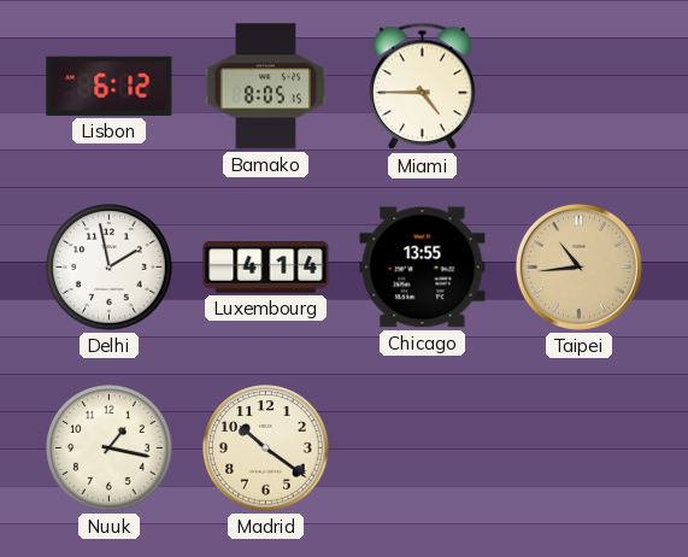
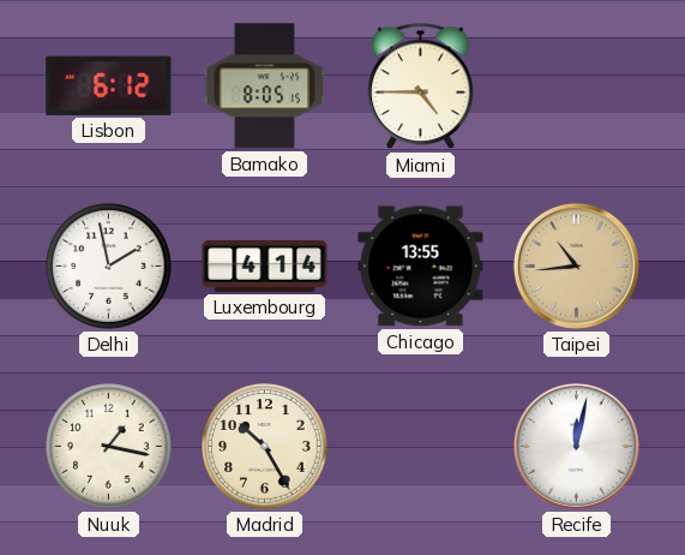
Madrid: 10:21 -> 10:25
Recife: none -> 12:02
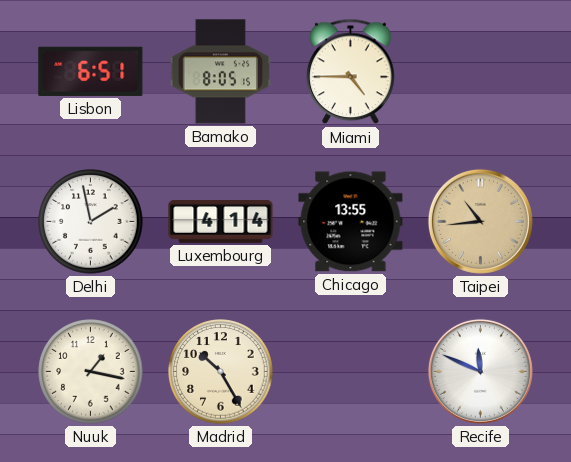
Lisbon: 6:12 -> 6:51
Recife: 12:02 -> 11:49
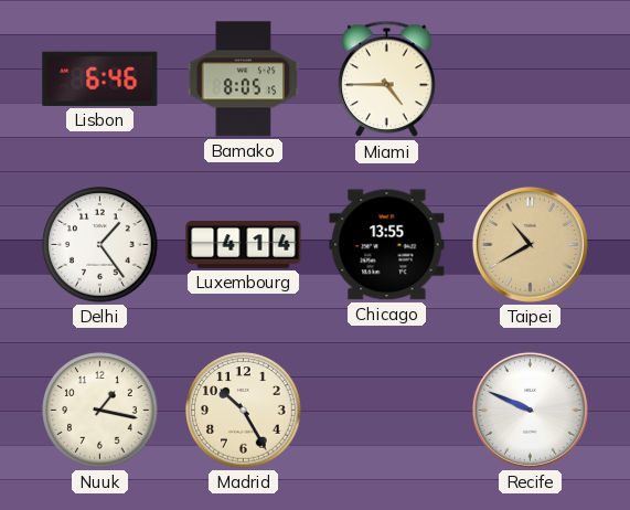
Lisbon: 6:51 -> 6:46
Delhi: 1:58 -> 1:24
Taipei: 10:44 -> 10:40
Recife: 11:49 -> 9:49
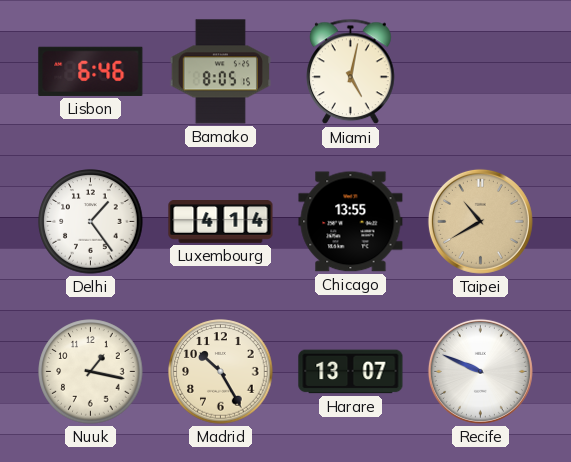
Miami: 4:45 -> 5:02
Harare: none -> 13:07
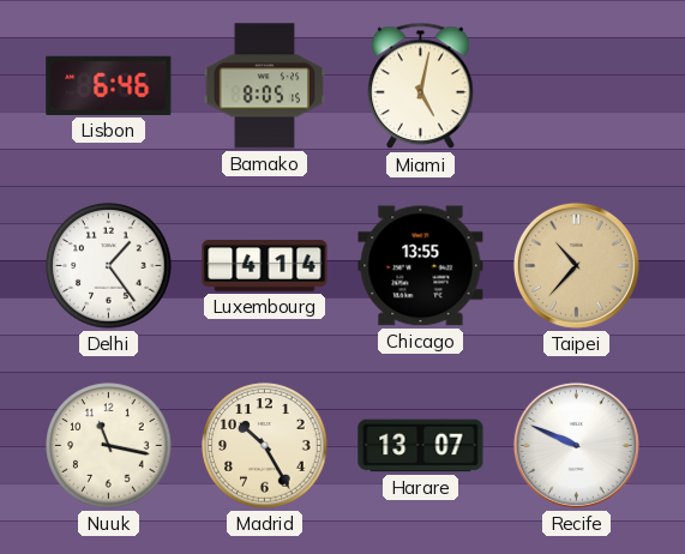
Taipei: 10:40 -> 10:37
Nuuk: 1:17 -> 11:17
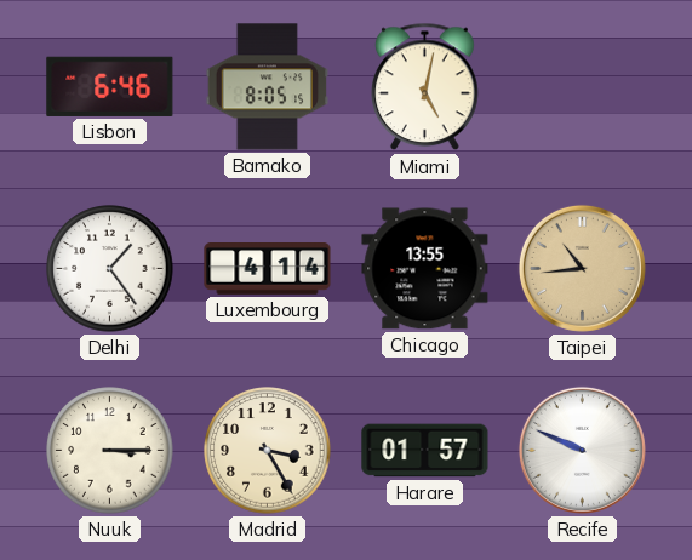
Taipei: 10:37 -> 10:44
Nuuk: 11:17 -> 3:15
Madrid: 10:25 -> 3:25
Harare: 13:07 -> 01:57
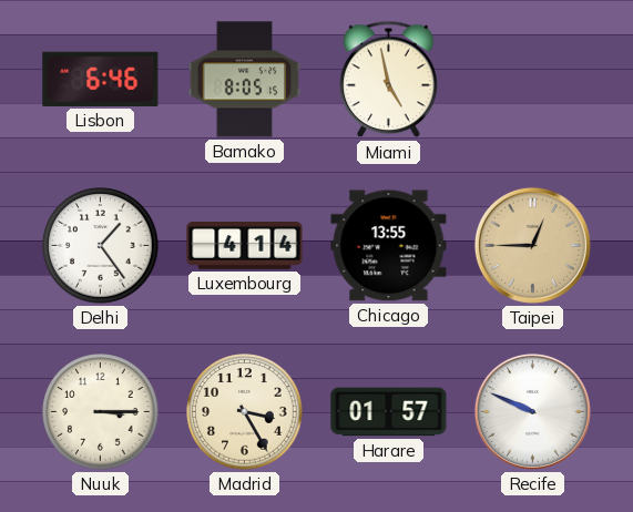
Miami: 5:02 -> 4:58
Taipei: 10:44 -> 12:45
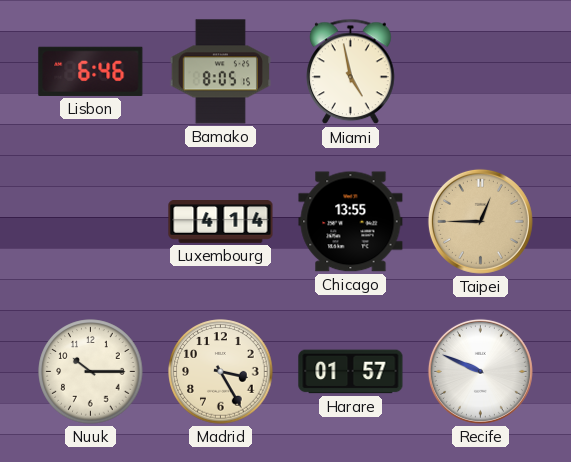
Delhi: 1:24 -> none
Nuuk: 3:15 -> 10:15
